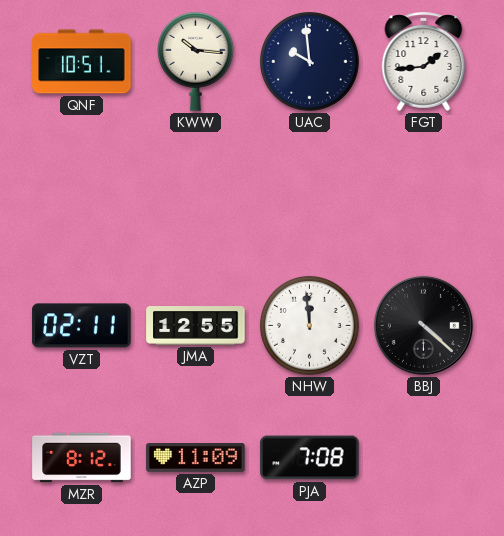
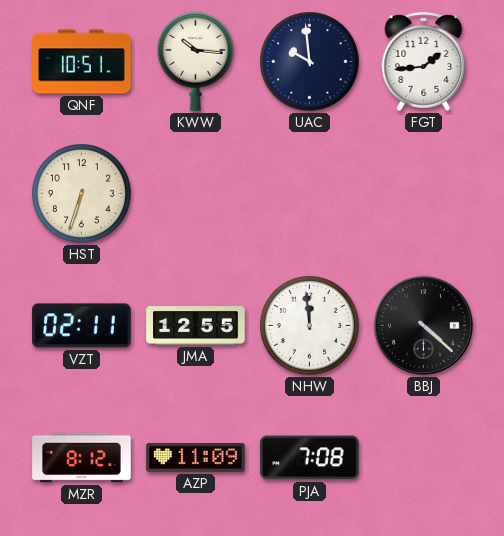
HST: none -> 6:33
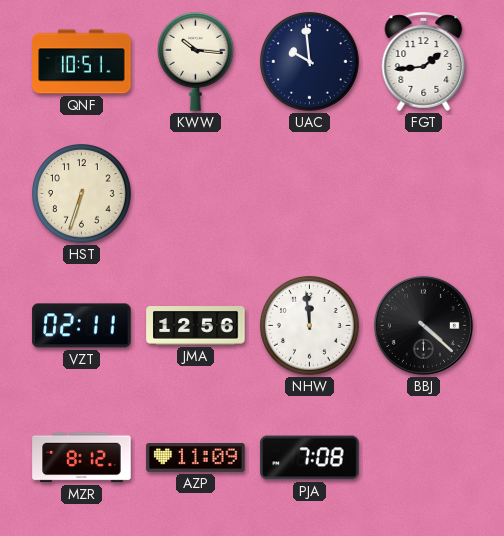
JMA: 12:55 -> 12:56
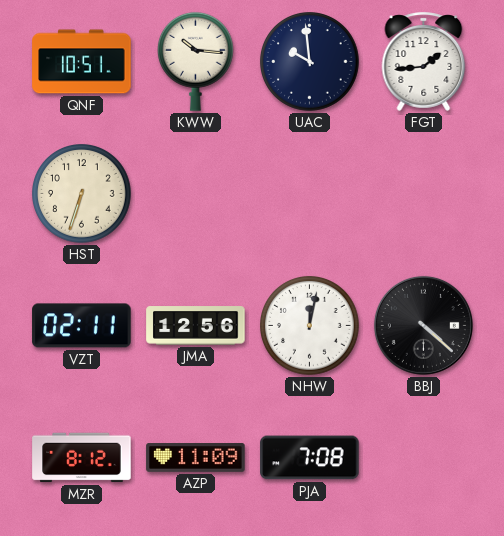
NHW: 11:59 -> 12:02
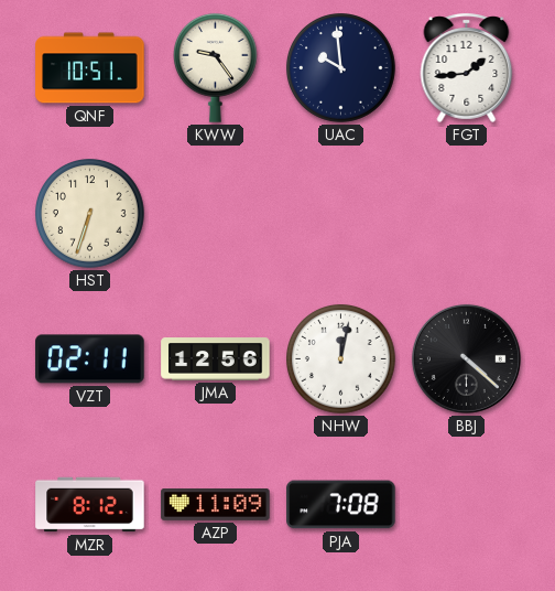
KWW: 10:16 -> 9:24
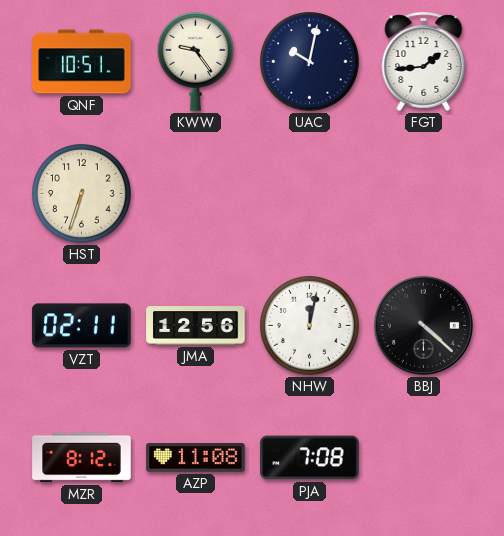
UAC: 9:59 -> 10:02
AZP: 11:09 -> 11:08
